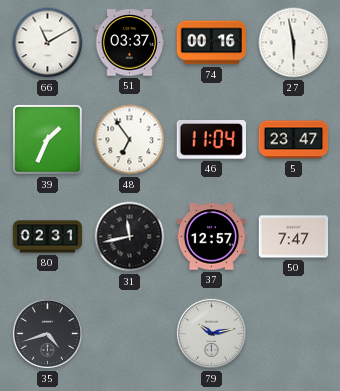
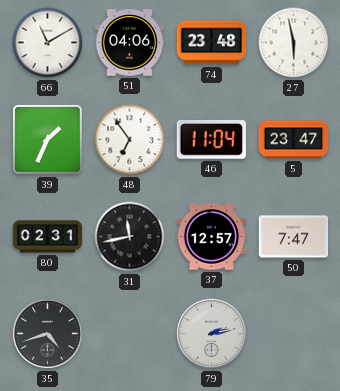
51: 03:37 -> 04:06
74: 00:16 -> 23:48
79: 10:13 -> 2:13
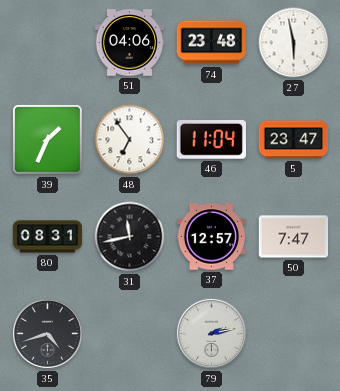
66: 11:10 -> none
80: 02:31 -> 08:31
